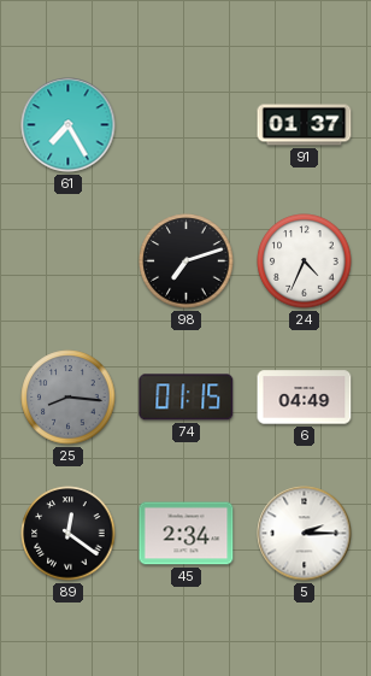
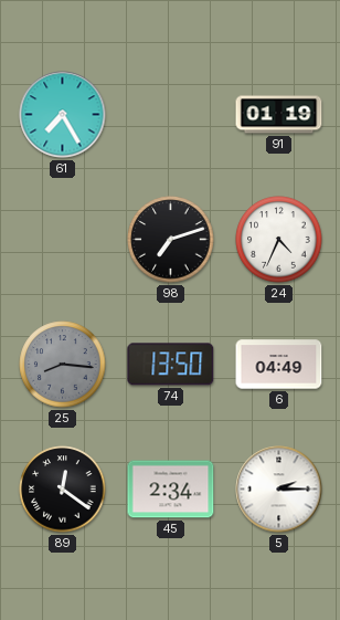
91: 01:37 -> 01:19
74: 01:15 -> 13:50
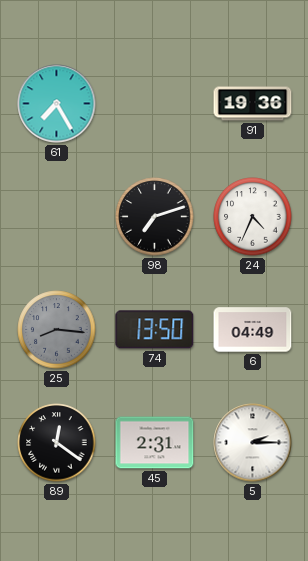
91: 01:19 -> 19:36
45: 2:34 -> 2:31
